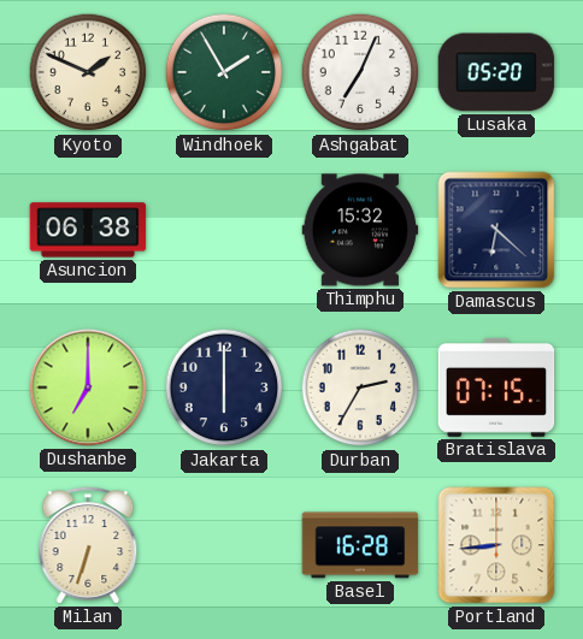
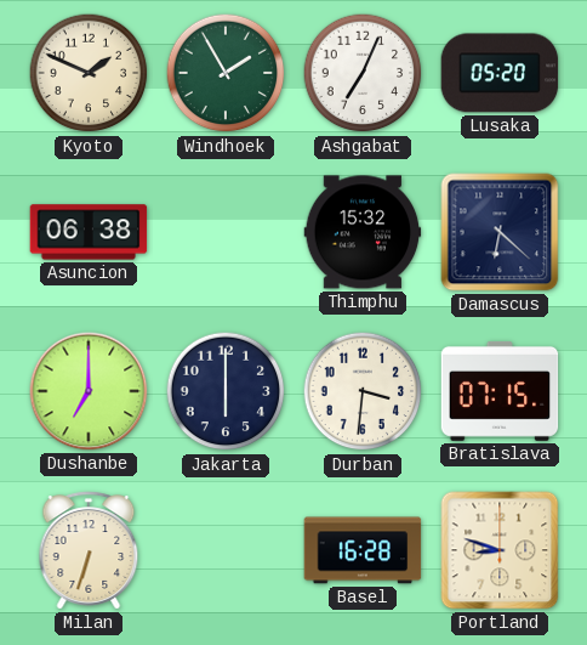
Durban: 2:35 -> 3:31
Portland: 8:44 -> 8:48
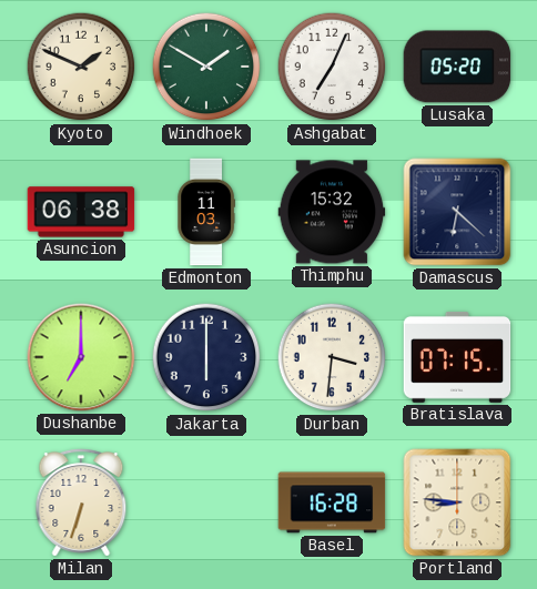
Windhoek: 1:55 -> 1:50
Edmonton: none -> 11:03
Portland: 8:48 -> 8:46
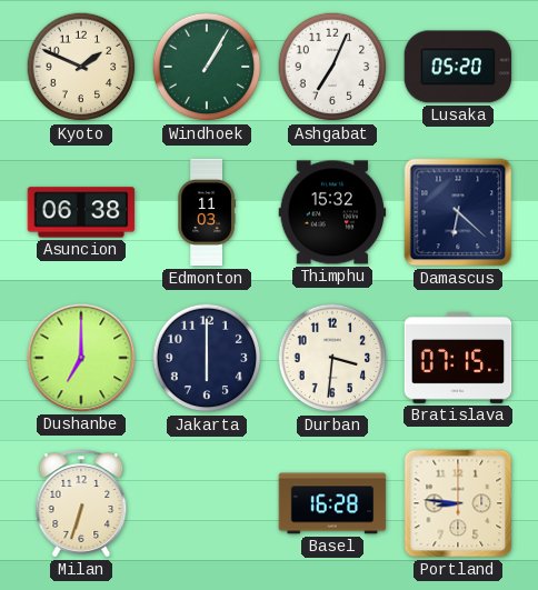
Windhoek: 1:50 -> 1:05
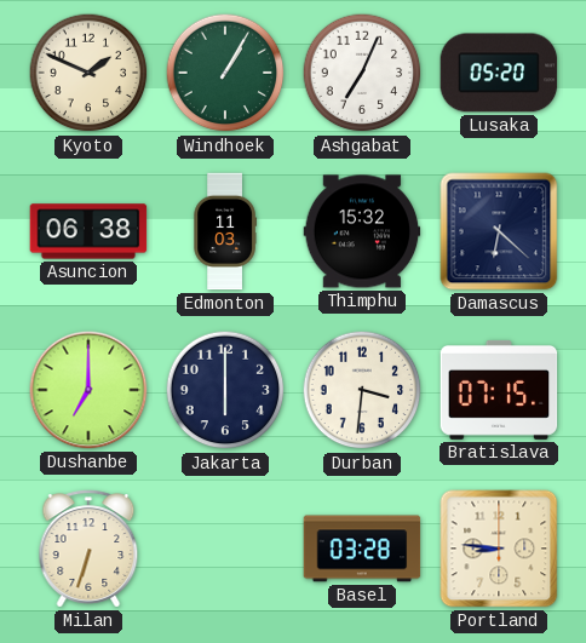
Basel: 16:28 -> 03:28
